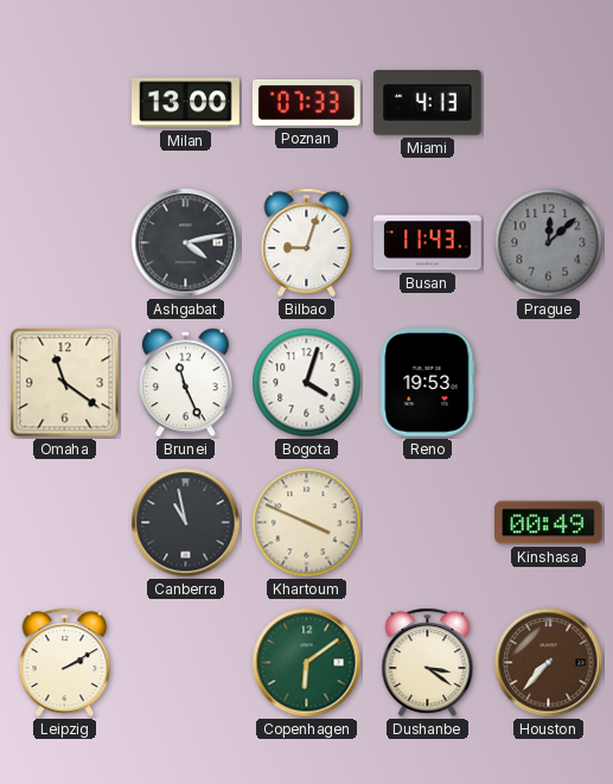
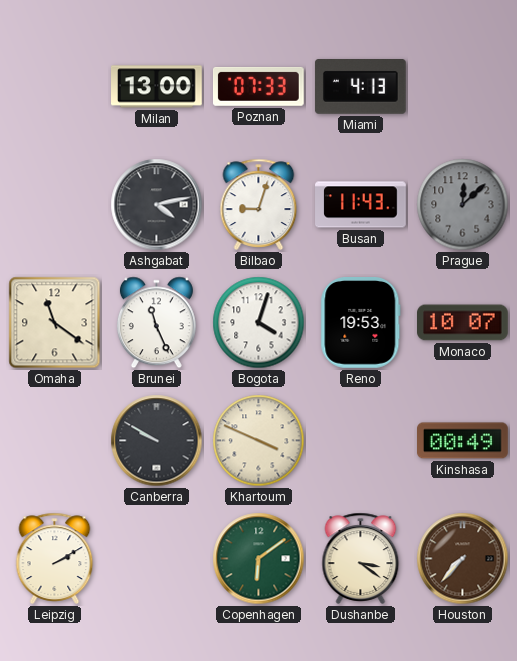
Monaco: none -> 10:07
Canberra: 10:58 -> 9:50
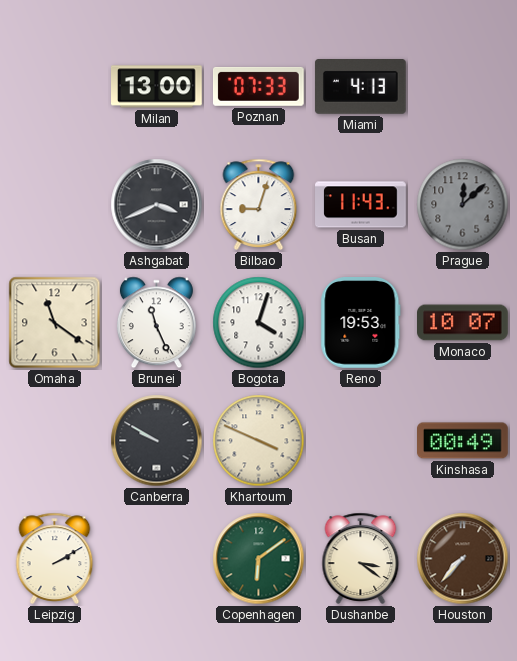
Ashgabat: 4:13 -> 3:41
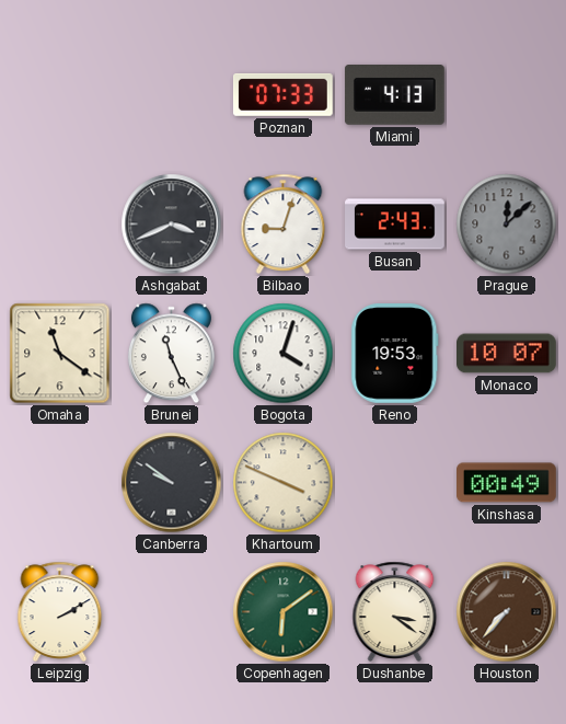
Milan: 13:00 -> none
Busan: 11:43 -> 2:43
Canberra: 9:50 -> 9:51
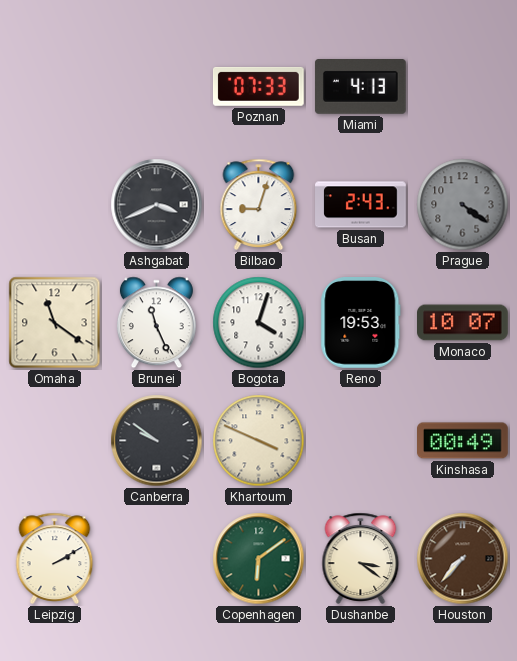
Prague: 12:08 -> 4:21
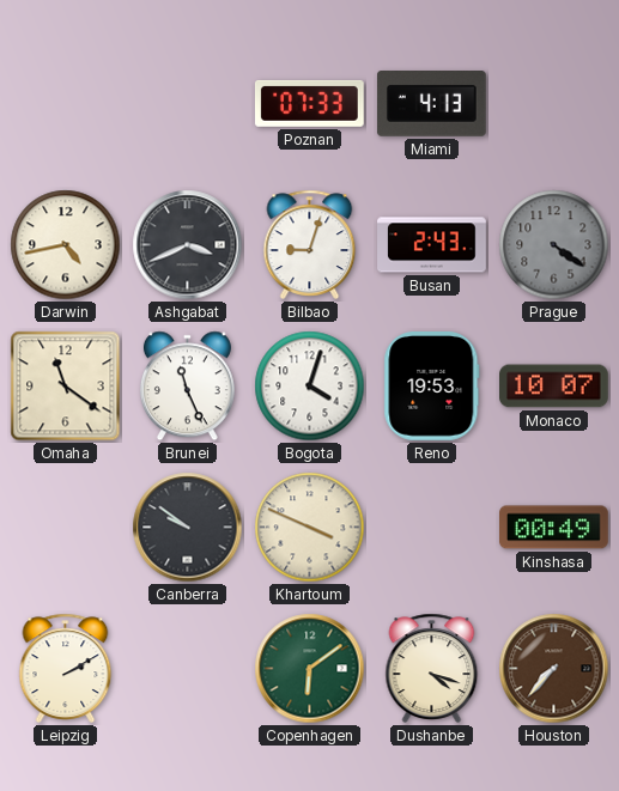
Darwin: none -> 4:43
Dushanbe: 3:21 -> 4:18
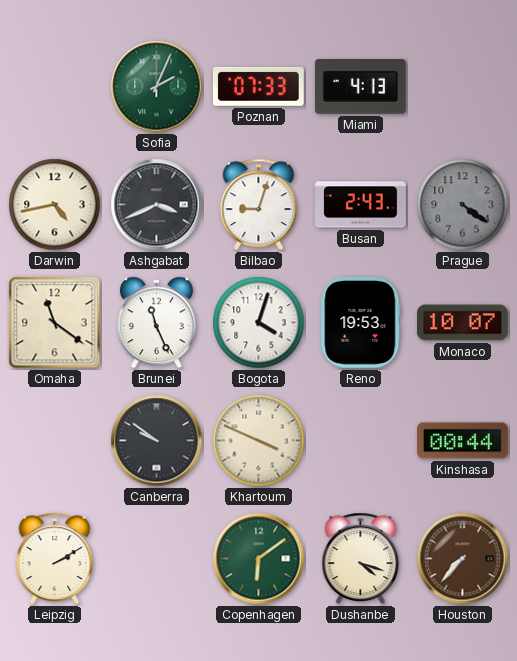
Sofia: none -> 2:04
Kinshasa: 00:49 -> 00:44
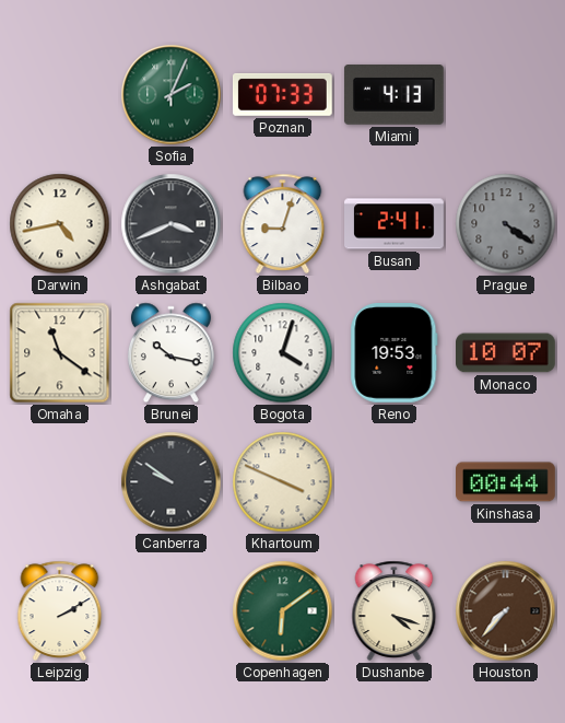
Busan: 2:43 -> 2:41
Brunei: 11:26 -> 10:17
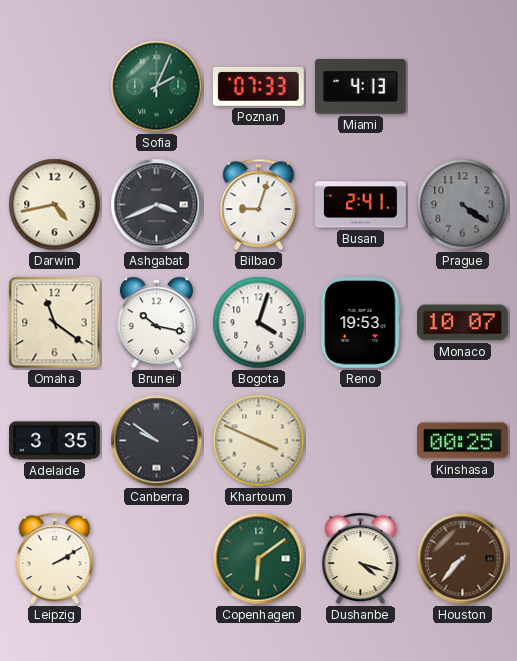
Adelaide: none -> 3:35
Kinshasa: 00:44 -> 00:25
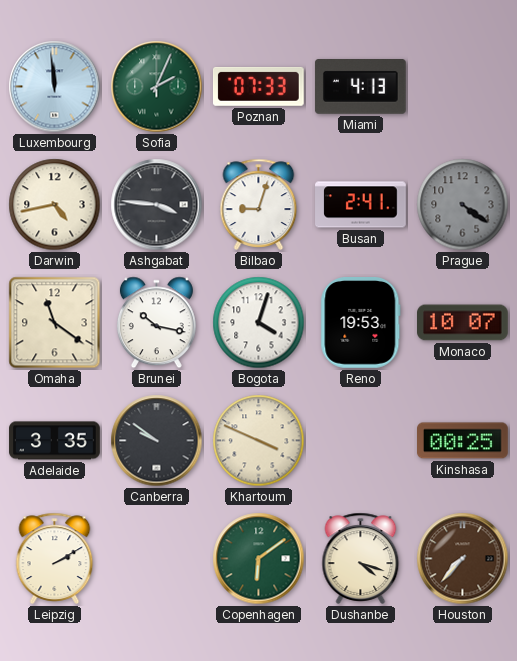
Luxembourg: none -> 11:59
Ashgabat: 3:41 -> 3:46
